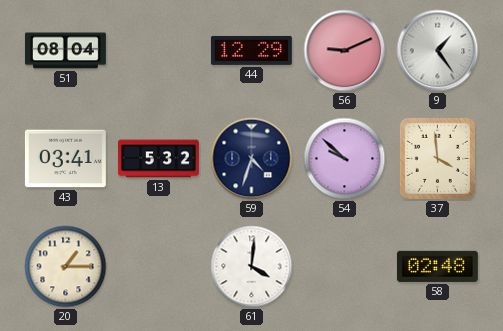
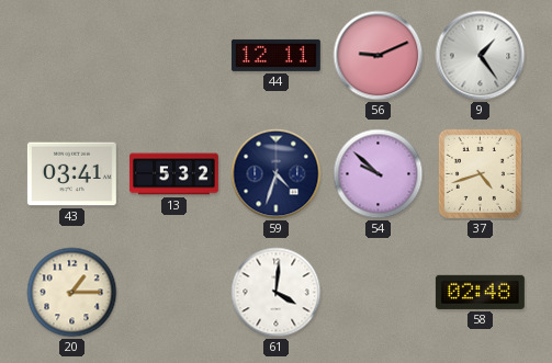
51: 08:04 -> none
44: 12:29 -> 12:11
37: 3:59 -> 4:42
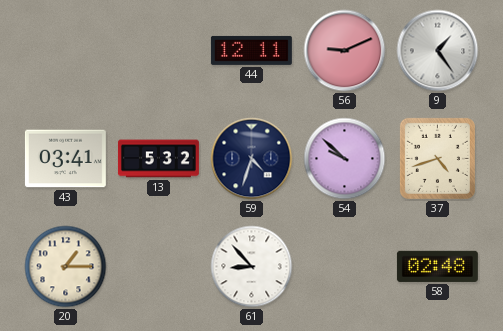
61: 4:01 -> 8:53
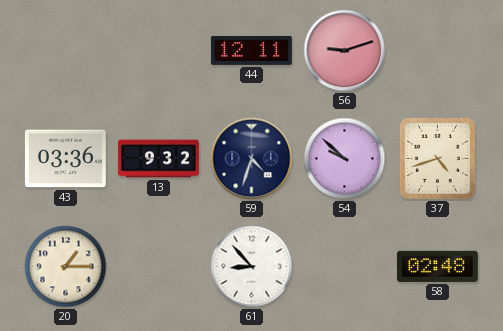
56: 9:11 -> 9:12
9: 1:24 -> none
43: 03:41 -> 03:36
13: 5:32 -> 9:32
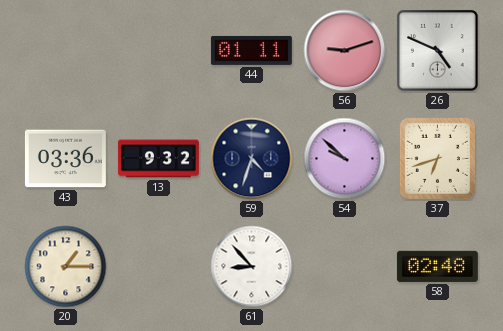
44: 12:11 -> 01:11
26: none -> 4:49
37: 4:42 -> 6:42
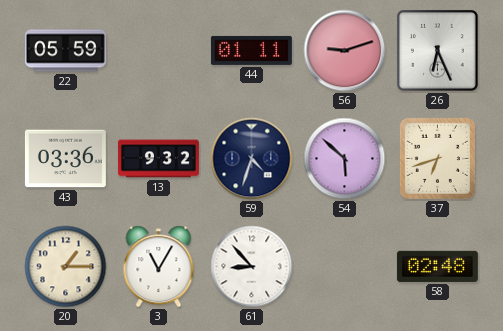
22: none -> 05:59
26: 4:49 -> 6:26
54: 9:52 -> 5:52
3: none -> 11:05
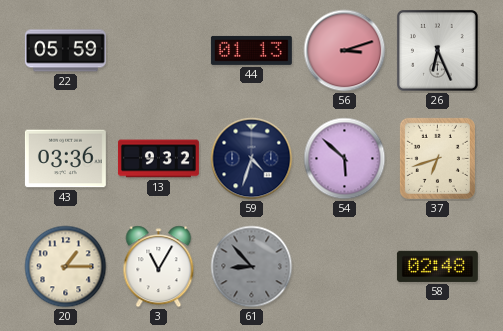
44: 01:11 -> 01:13
56: 9:12 -> 3:12
61 dial: white -> grey
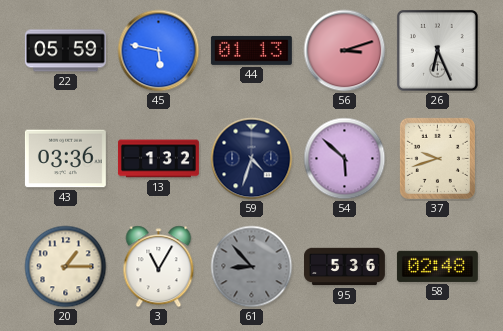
45: none -> 5:47
13: 9:32 -> 1:32
37: 6:42 -> 9:42
95: none -> 5:36
